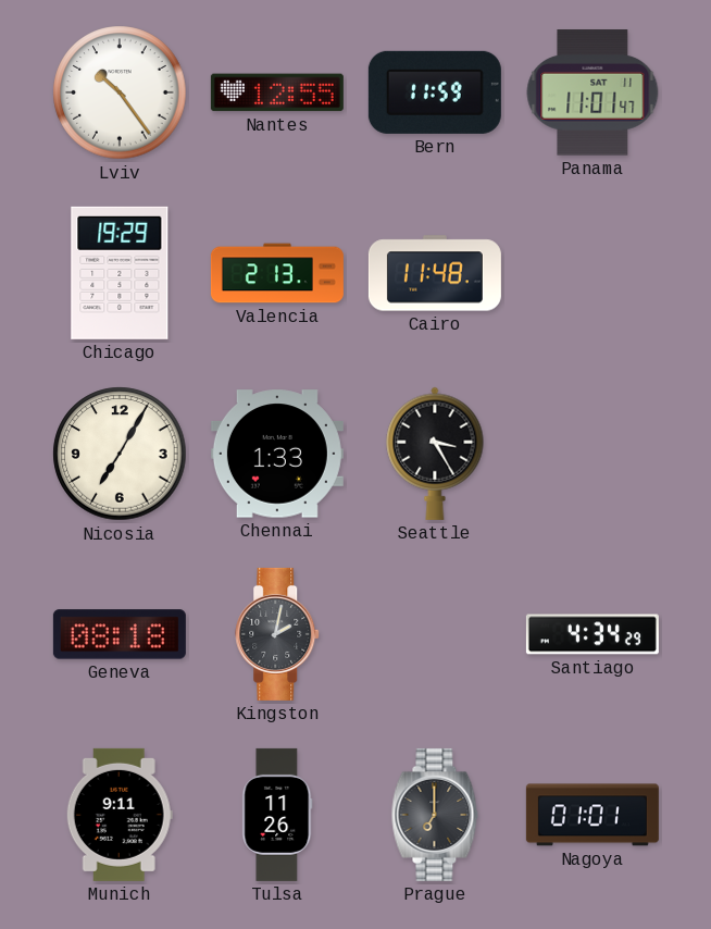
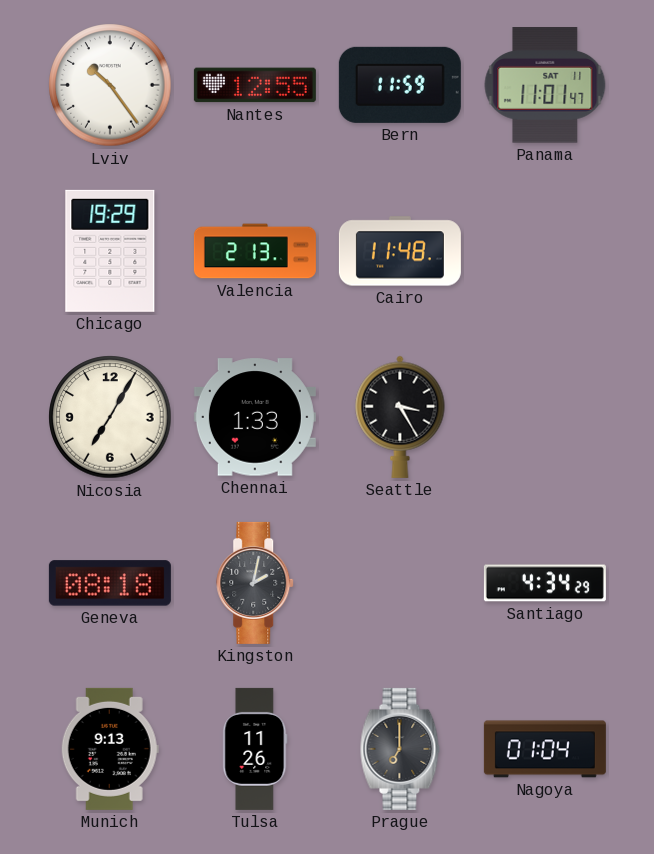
Munich: 9:11 -> 9:13
Nagoya: 01:01 -> 01:04
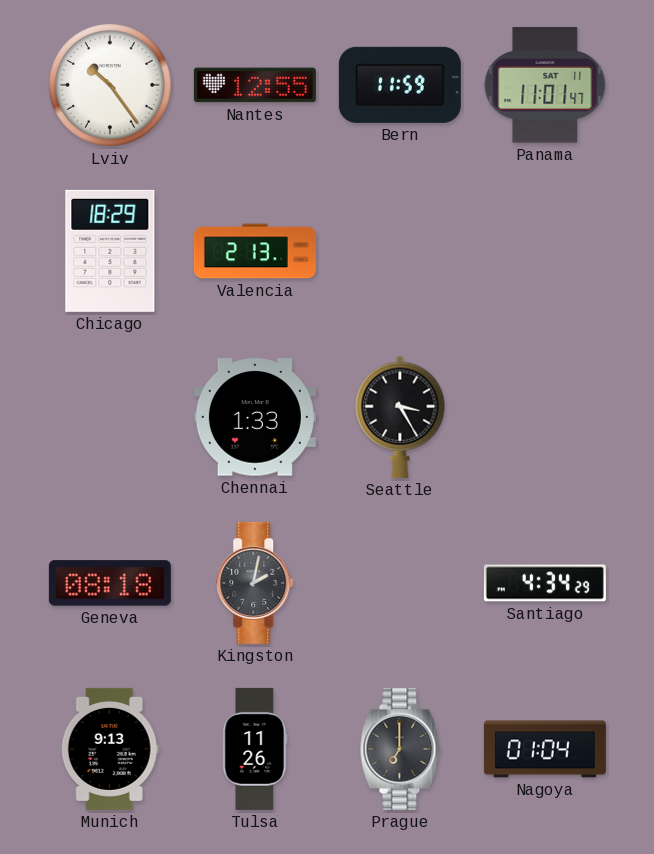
Chicago: 19:29 -> 18:29
Cairo: 11:48 -> none
Nicosia: 7:05 -> none
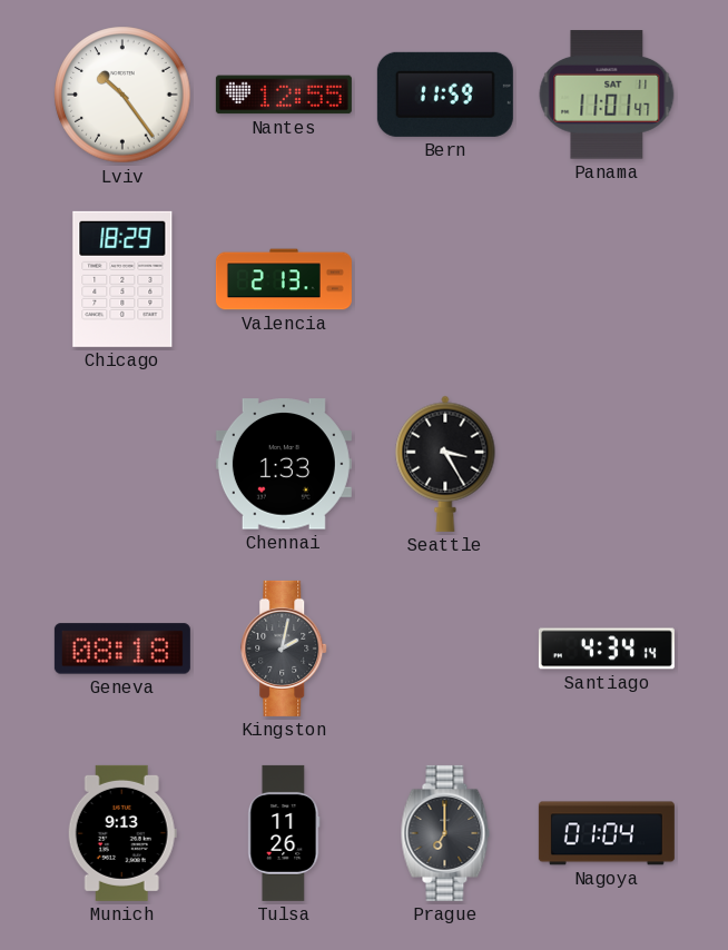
Santiago: 4:34:29 -> 4:34:14
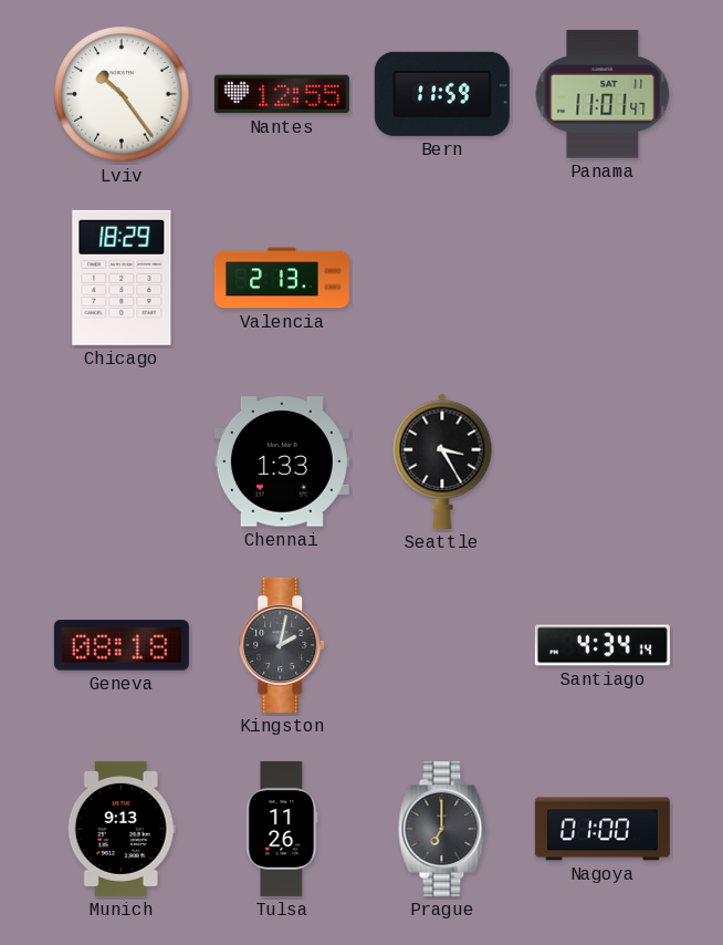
Nagoya: 01:04 -> 01:00
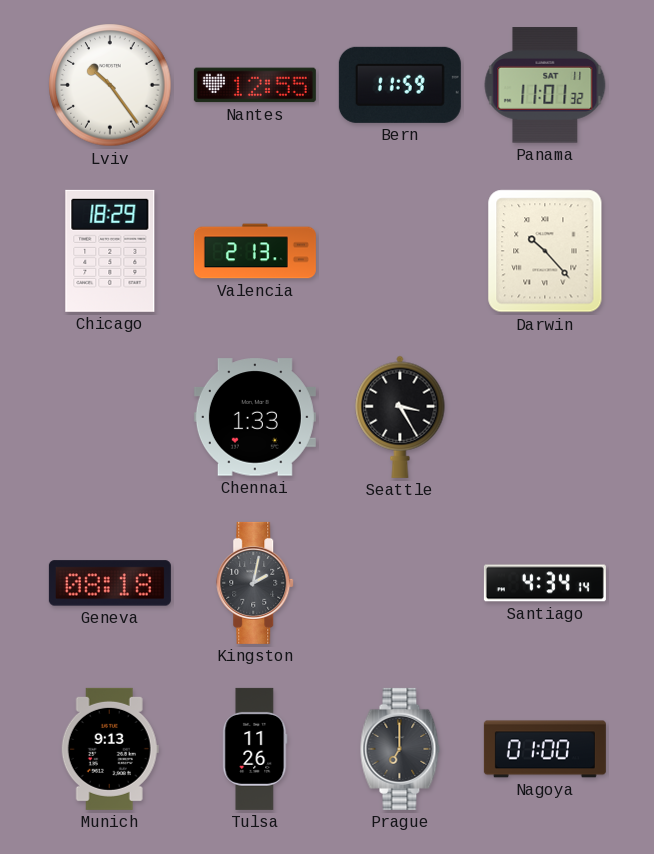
Panama: 11:01:47 -> 11:01:32
Darwin: none -> 10:23
